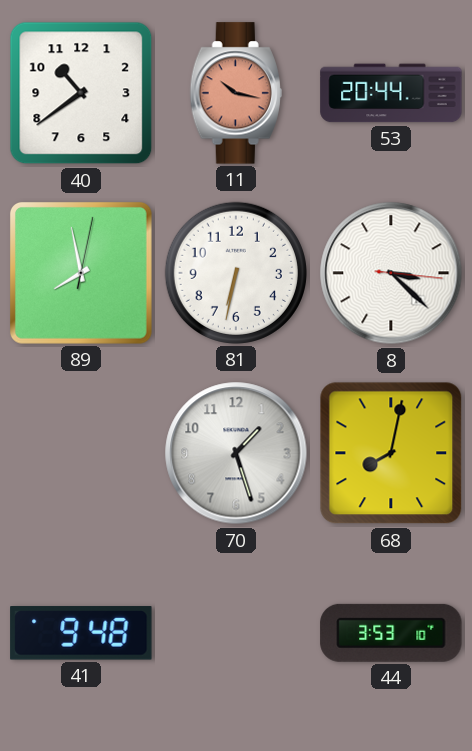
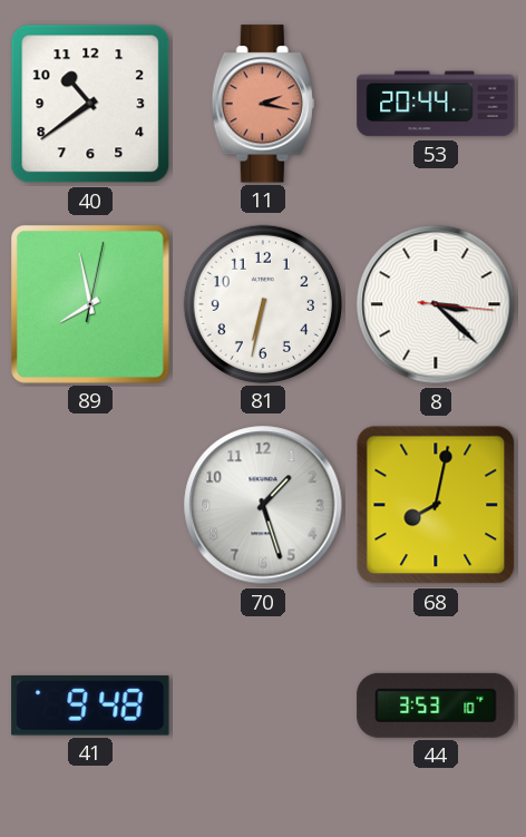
11: 10:17 -> 2:17
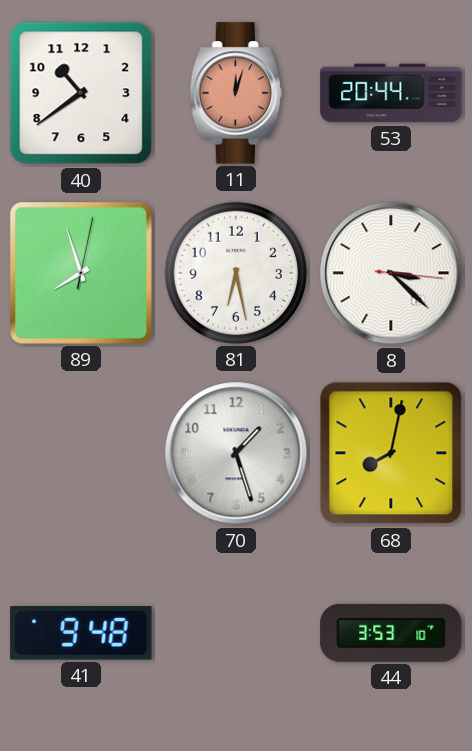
11: 2:17 -> 12:03
89: 7:58 -> 7:57
81: 6:32 -> 6:28
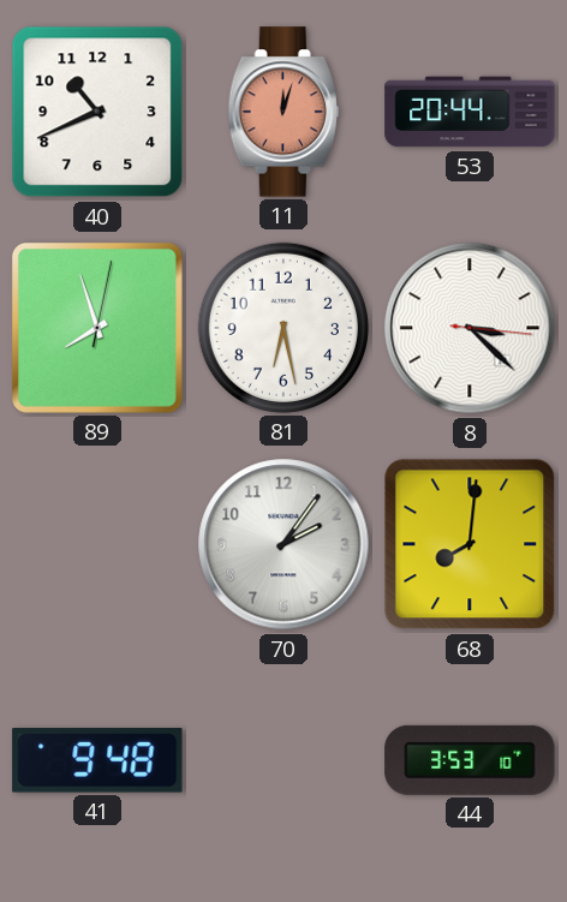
40: 10:39 -> 10:41
70: 1:27 -> 2:06
68: 8:02 -> 8:01
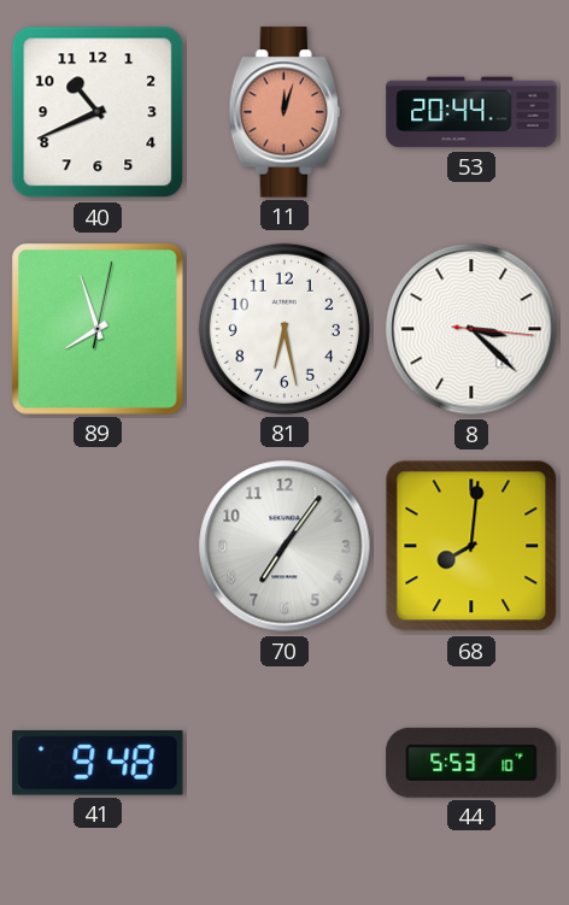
70: 2:06 -> 7:06
44: 3:53 -> 5:53
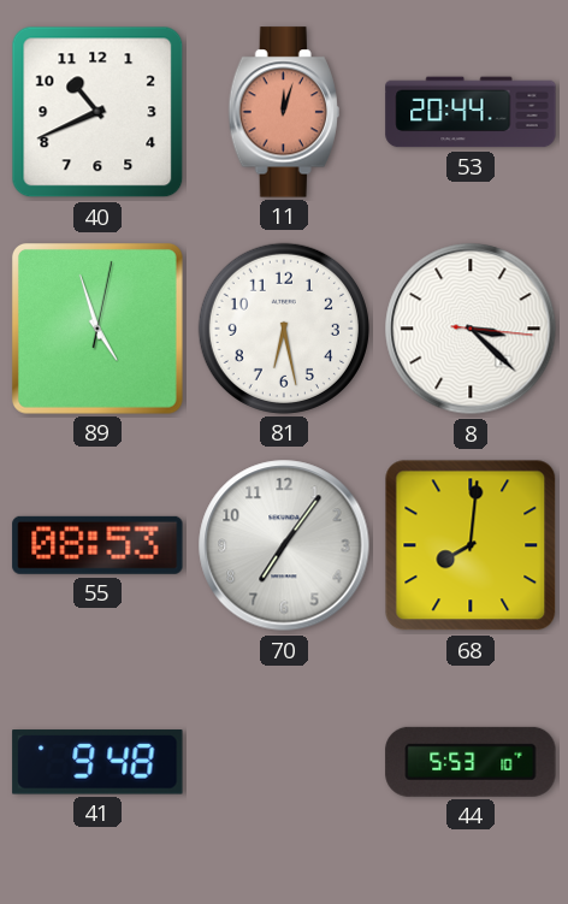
89: 7:57 -> 4:57
55: none -> 08:53
